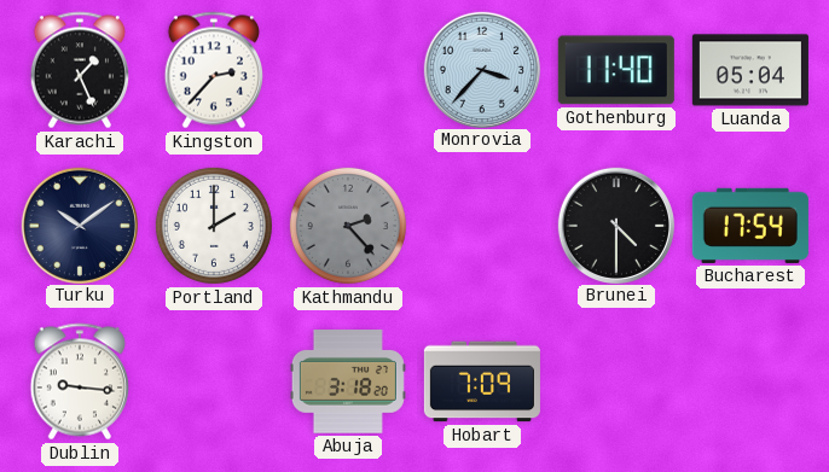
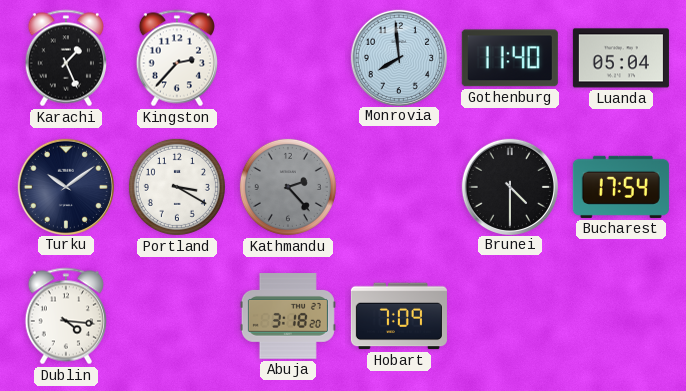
Monrovia: 3:37 -> 7:59
Portland: 2:00 -> 3:20
Dublin: 9:16 -> 4:16
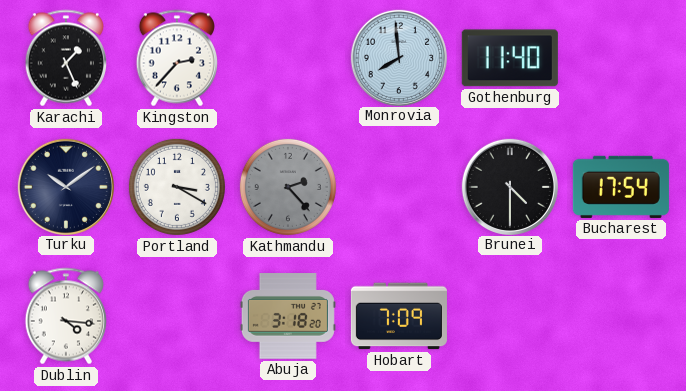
Luanda: 05:04 -> none
